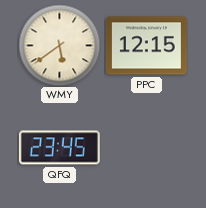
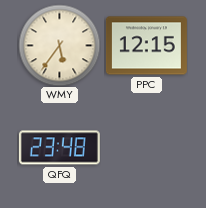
WMY: 5:39 -> 5:36
QFQ: 23:45 -> 23:48
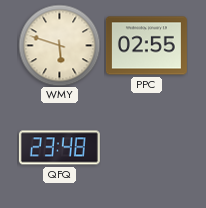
WMY: 5:36 -> 5:48
PPC: 12:15 -> 02:55
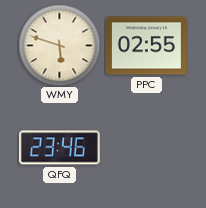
QFQ: 23:48 -> 23:46
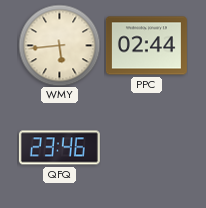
WMY: 5:48 -> 5:44
PPC: 02:55 -> 02:44
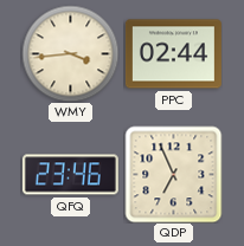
WMY: 5:44 -> 3:44
QDP: none -> 6:56
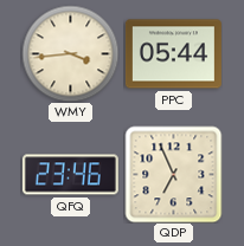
PPC: 02:44 -> 05:44
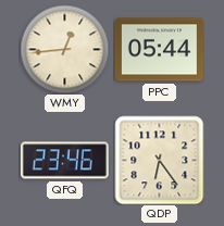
WMY: 3:44 -> 12:44
QDP: 6:56 -> 6:24
